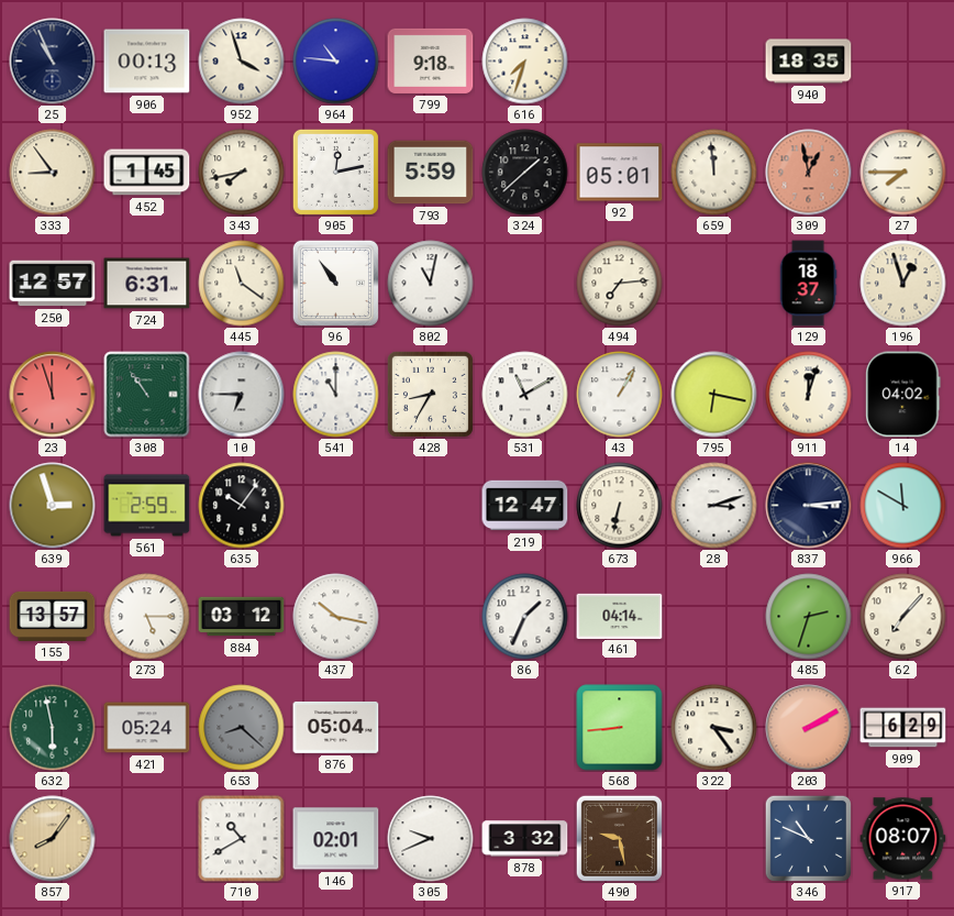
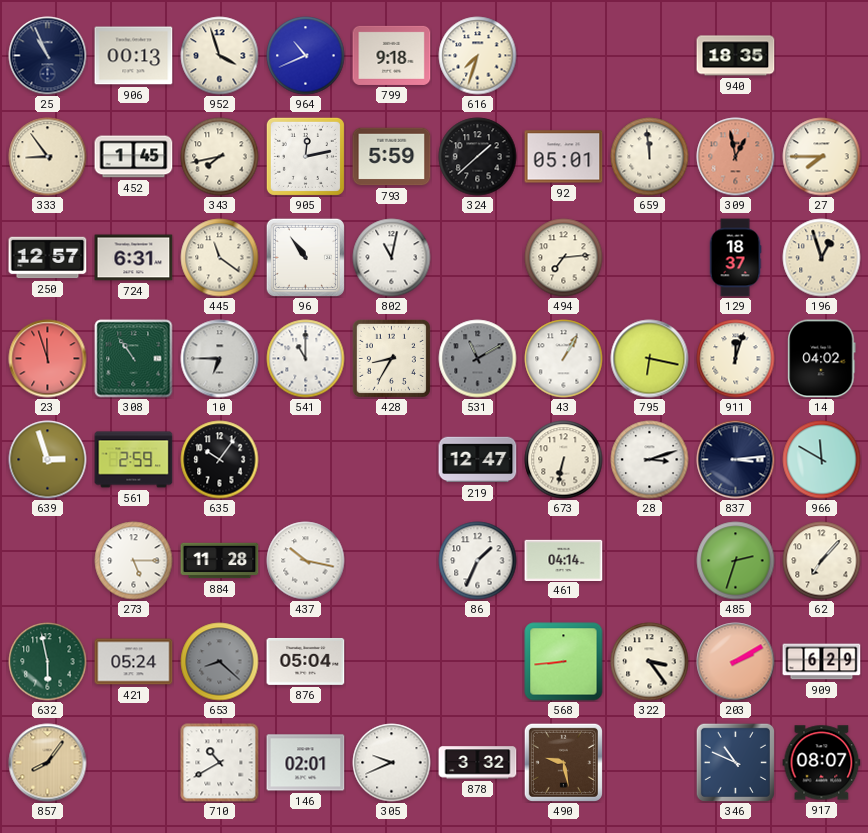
964: 10:46 -> 10:41
531 dial: white -> grey
155: 13:57 -> none
884: 03:12 -> 11:28
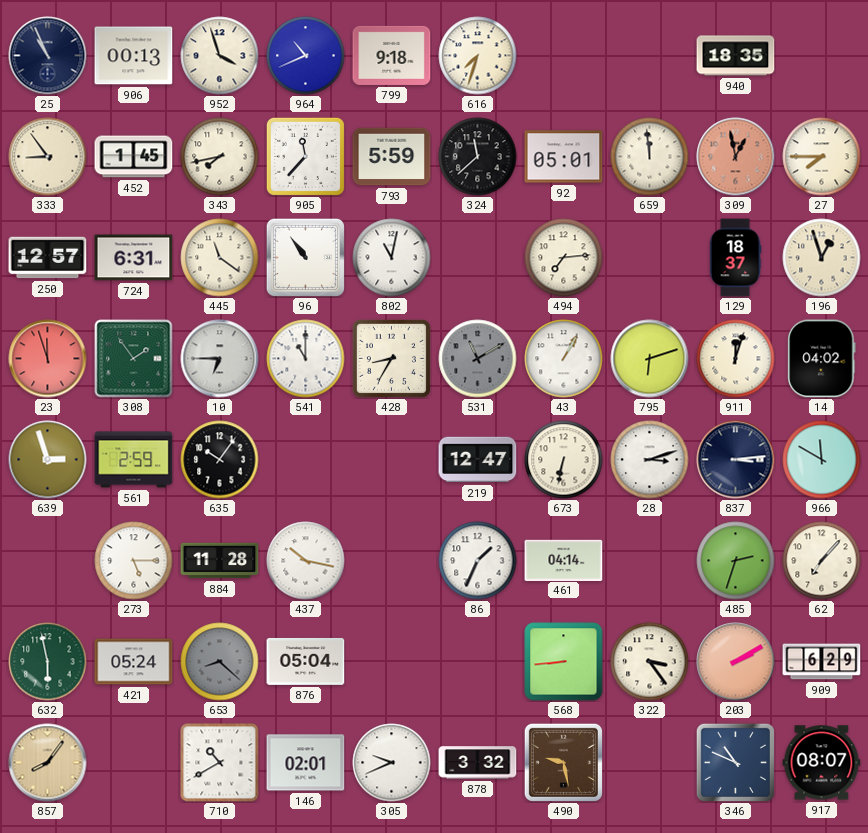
905: 12:13 -> 11:37
324: 1:38 -> 11:38
308: 10:54 -> 1:54
795: 6:17 -> 6:12
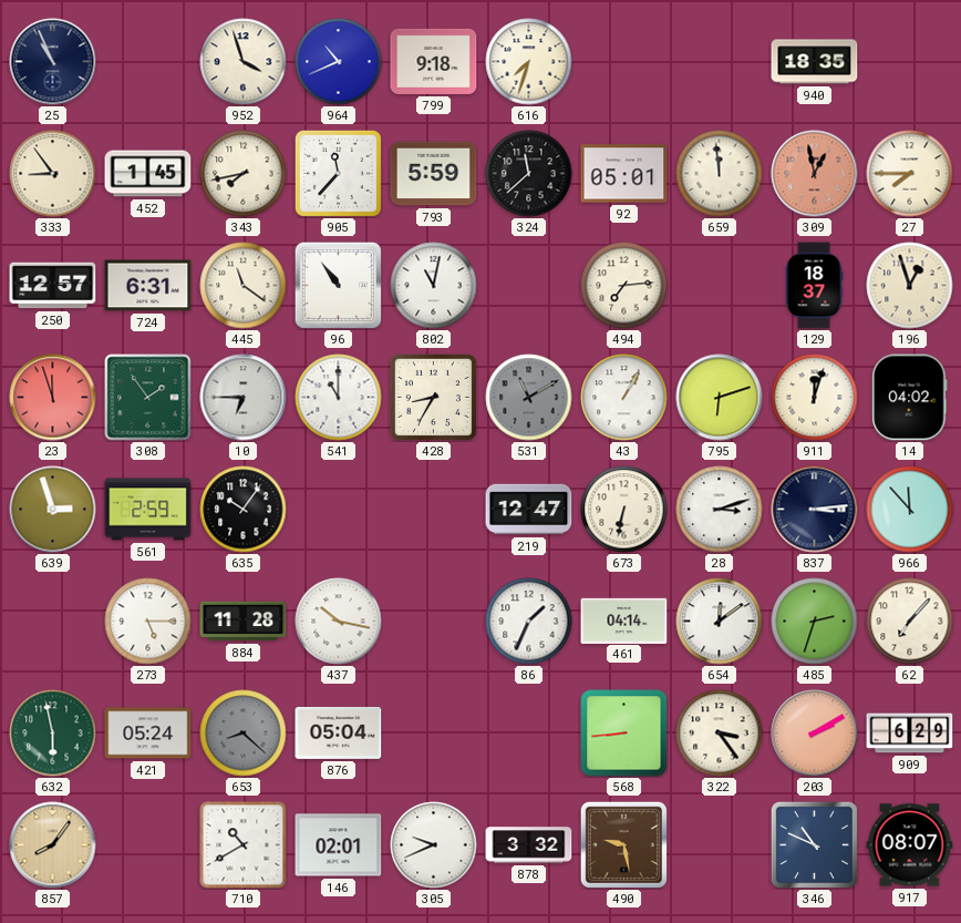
906: 00:13 -> none
966: 11:50 -> 11:53
654: none -> 12:09
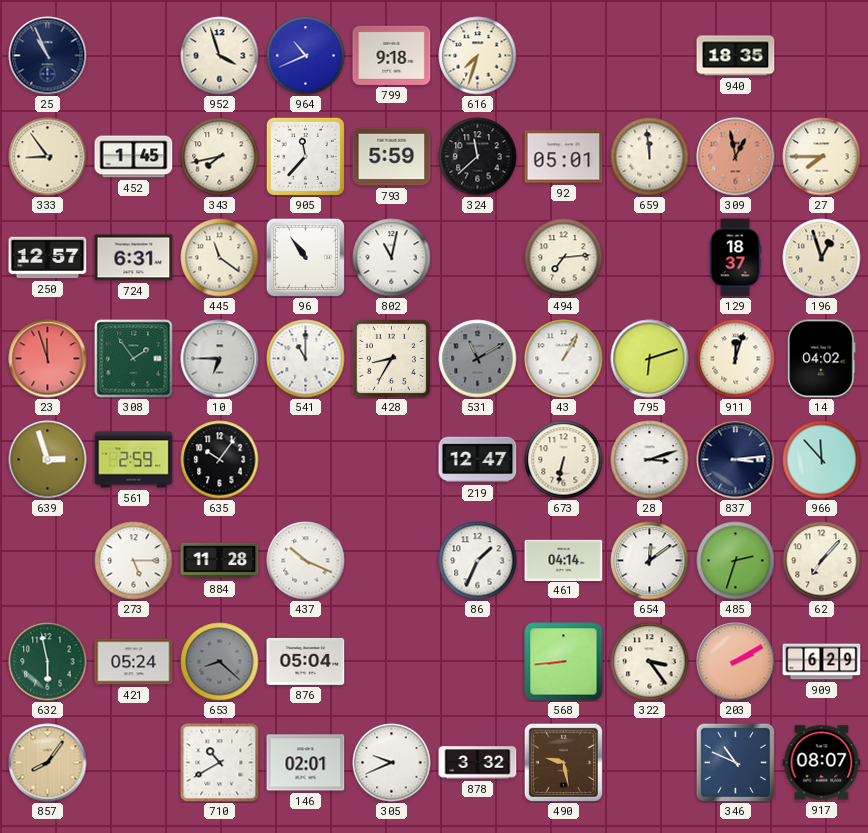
437: 10:17 -> 10:19
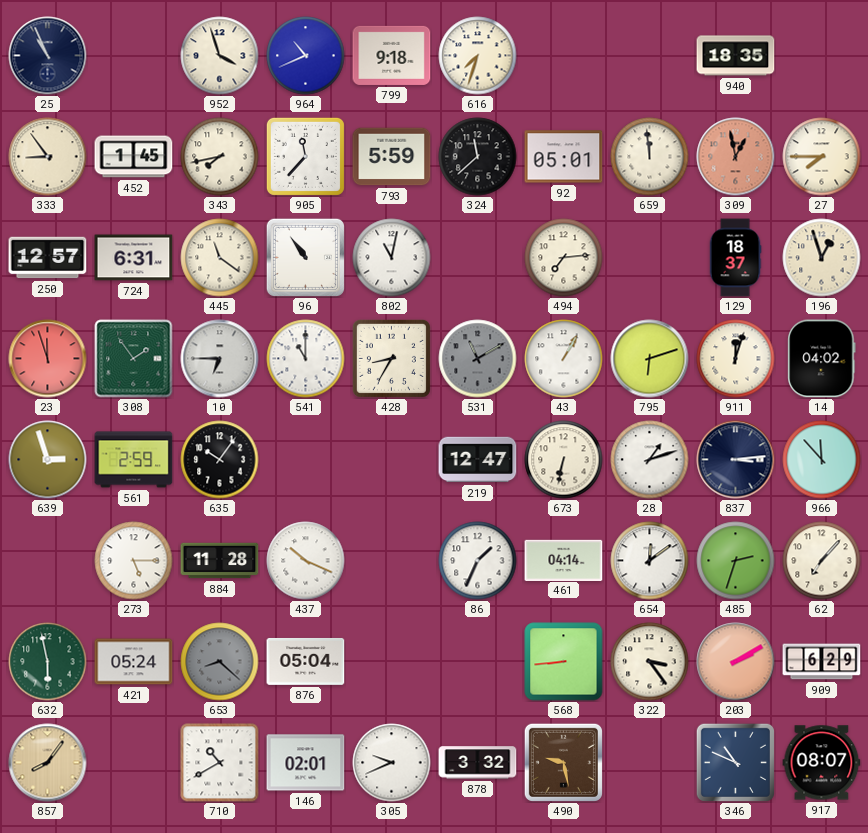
28: 3:12 -> 1:12
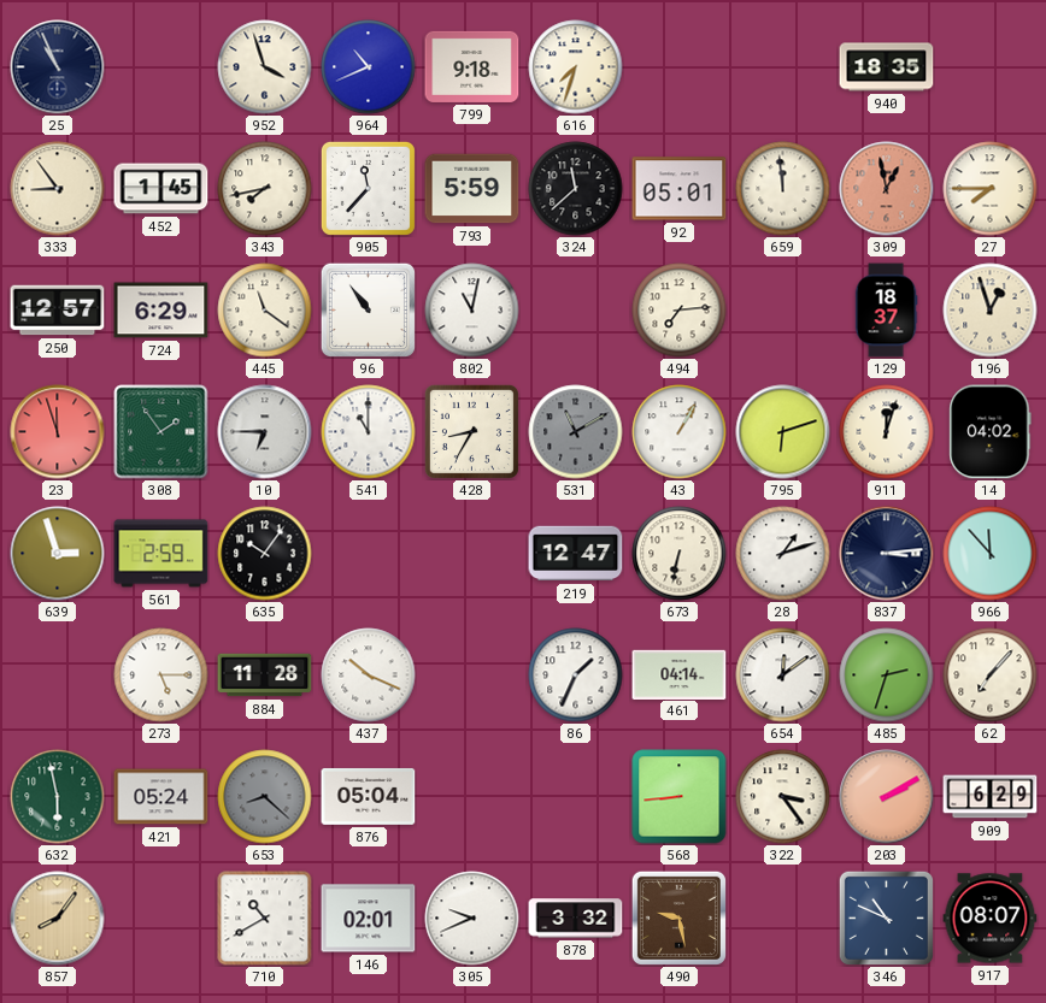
724: 6:31 -> 6:29
